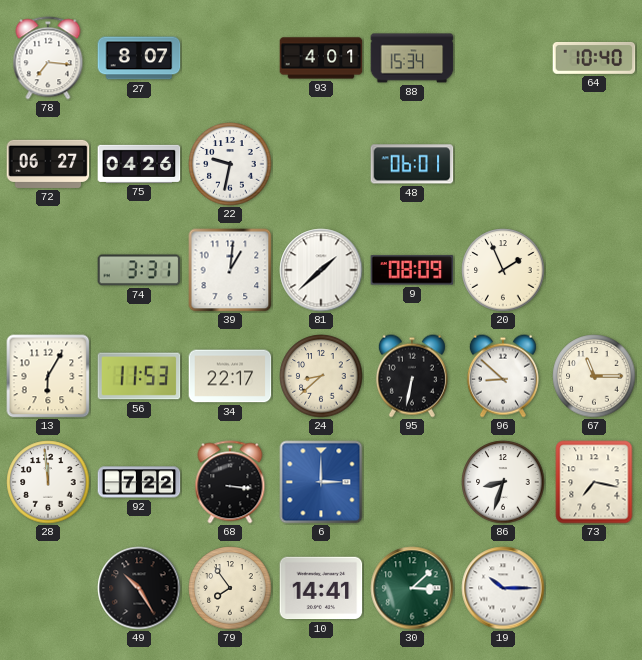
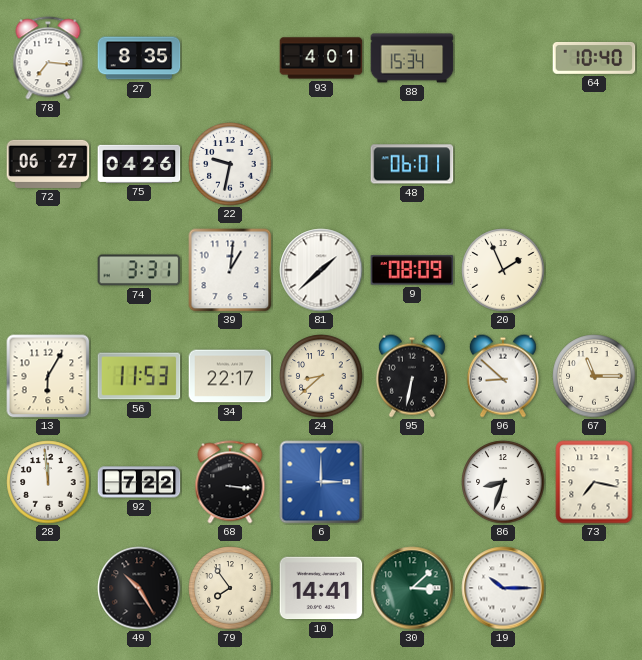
27: 8:07 -> 8:35
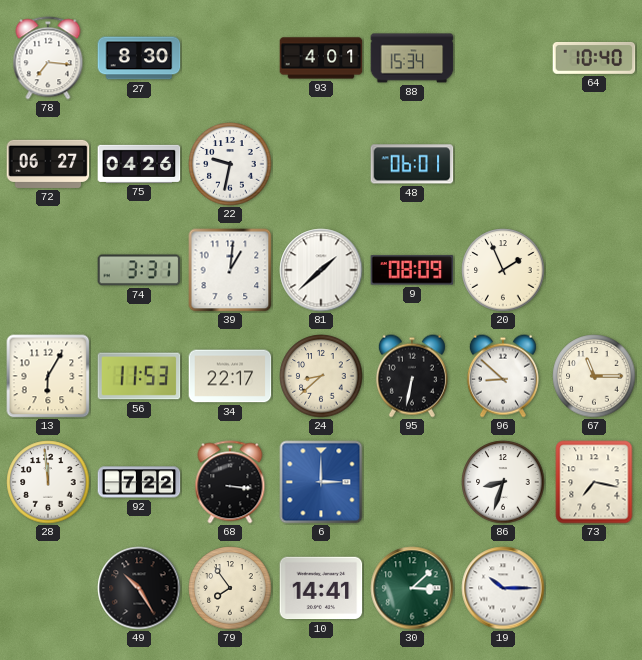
27: 8:35 -> 8:30
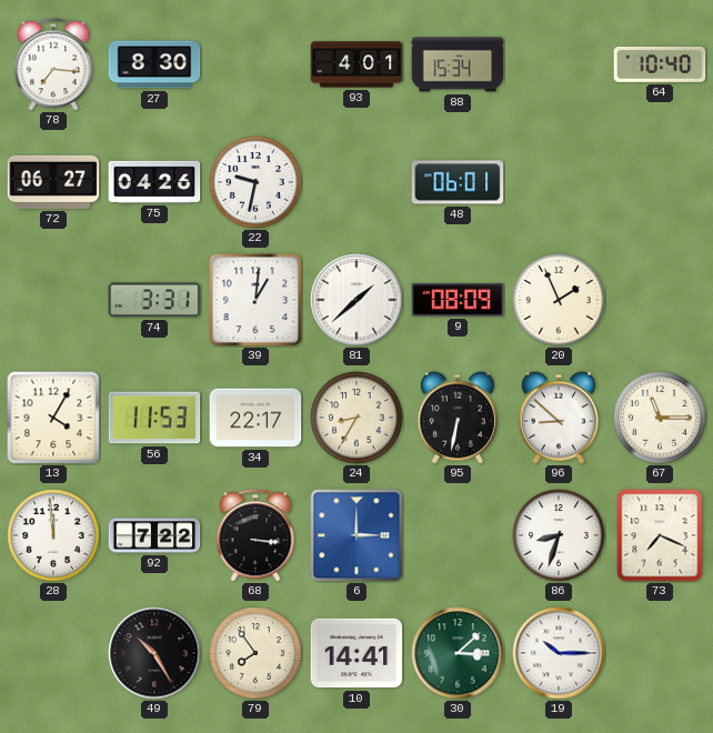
13: 6:05 -> 4:05
24: 8:38 -> 8:35
73: 7:17 -> 7:19
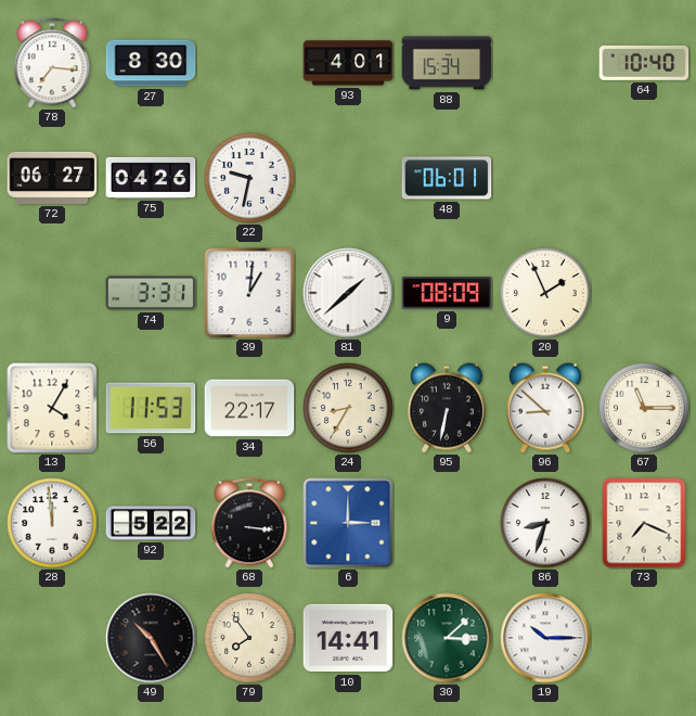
92: 7:22 -> 5:22
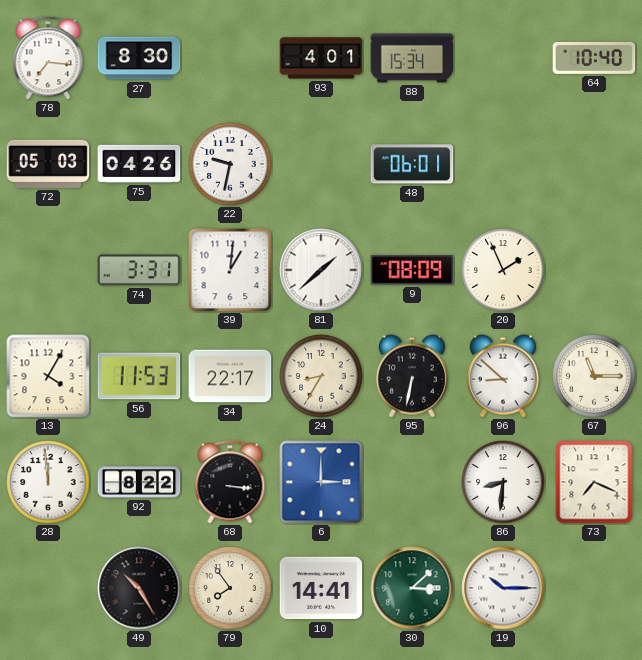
72: 06:27 -> 05:03
92: 5:22 -> 8:22
86: 8:33 -> 8:31
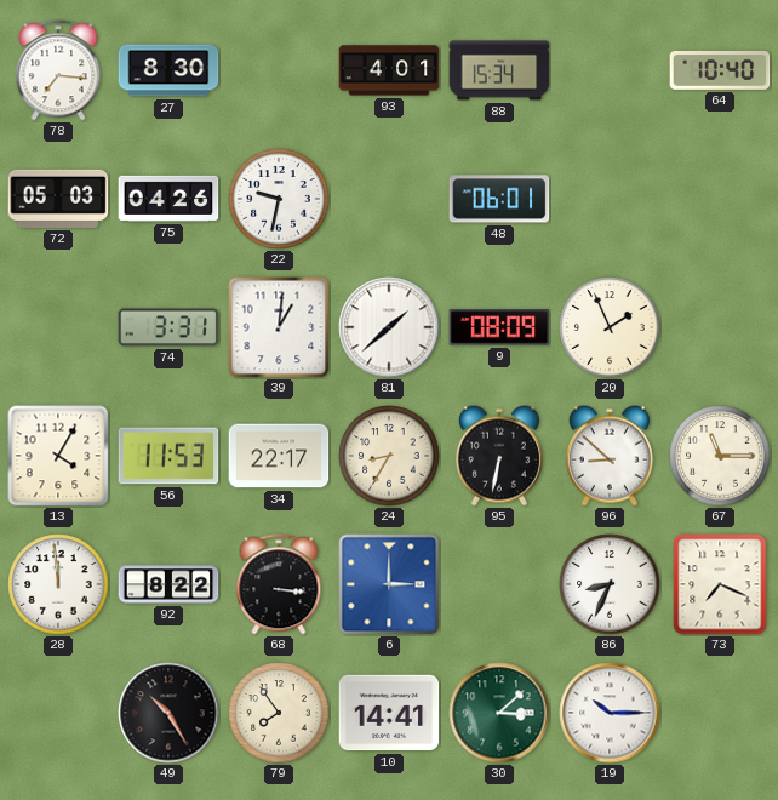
86: 8:31 -> 8:34
